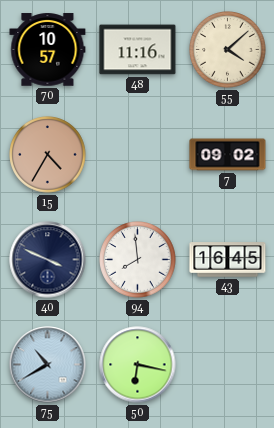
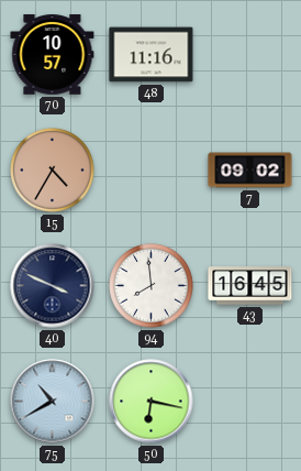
55: 4:08 -> none
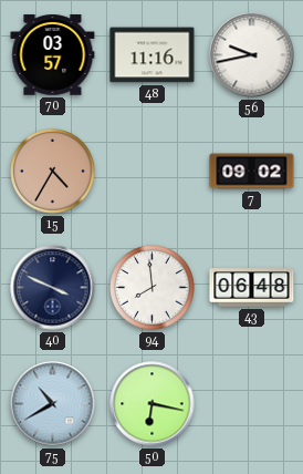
70: 10:57 -> 03:57
56: none -> 9:43
43: 16:45 -> 06:48
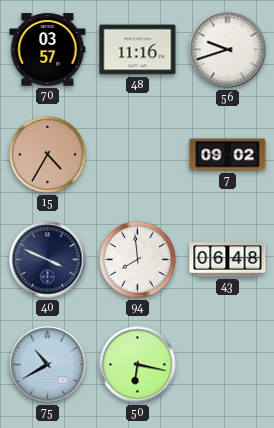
56: 9:43 -> 9:42
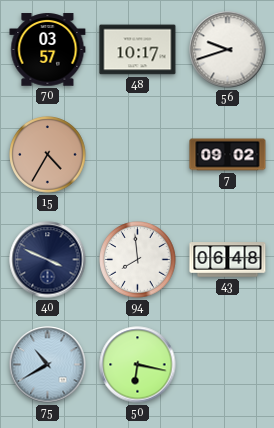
48: 11:16 -> 10:17
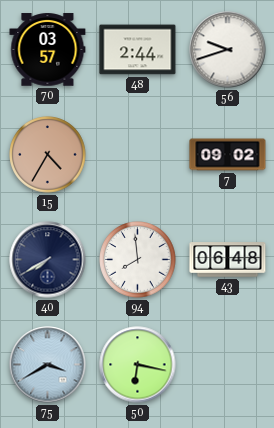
48: 10:17 -> 2:44
40: 3:49 -> 7:40
75: 10:40 -> 3:40
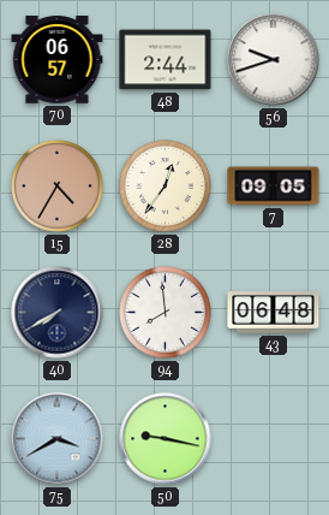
70: 03:57 -> 06:57
28: none -> 12:36
7: 09:02 -> 09:05
50: 6:17 -> 9:17
